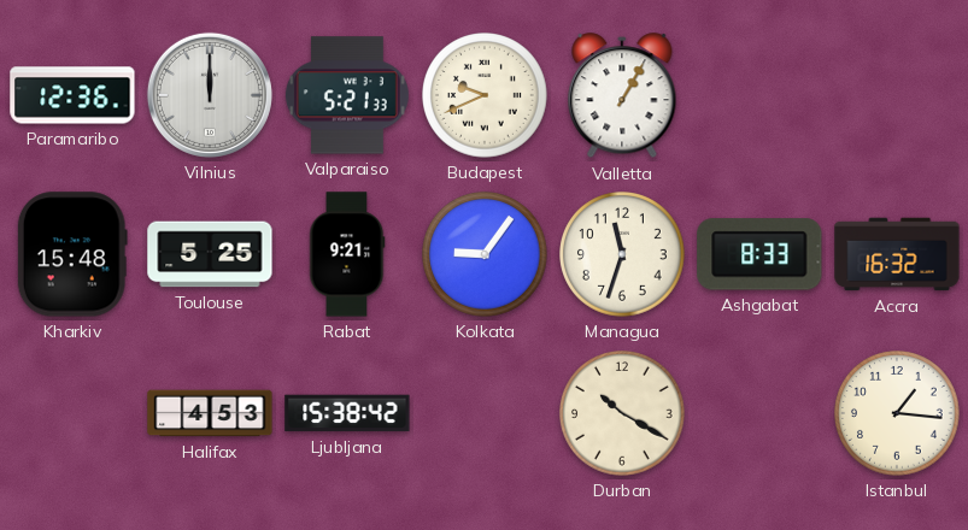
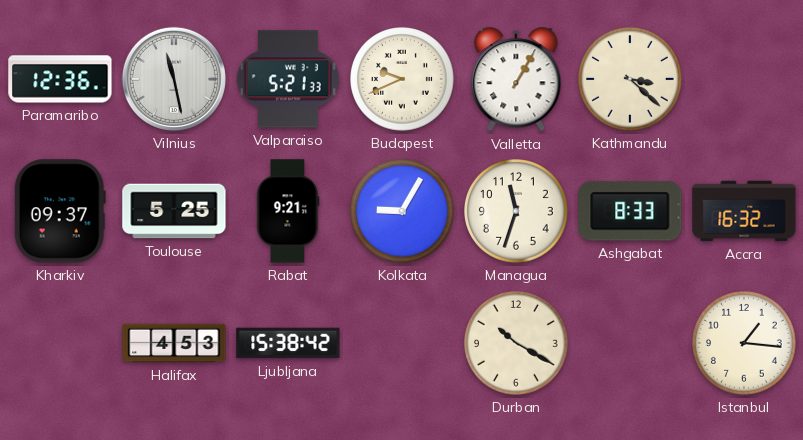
Vilnius: 12:00 -> 11:28
Kathmandu: none -> 3:22
Kharkiv: 15:48 -> 09:37
Kolkata: 9:06 -> 9:05
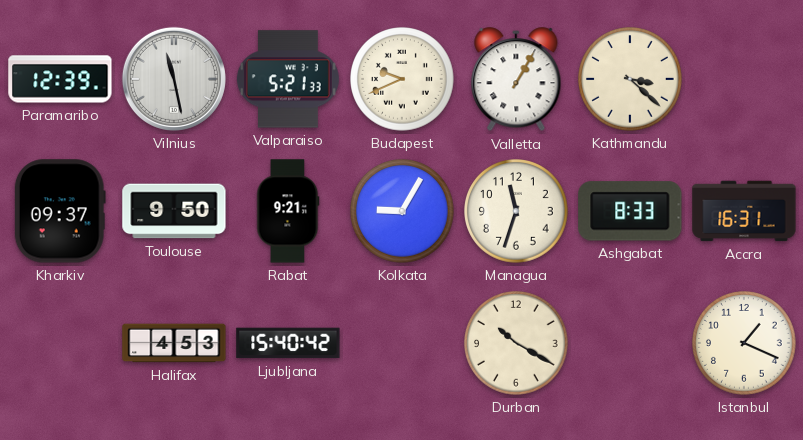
Paramaribo: 12:36 -> 12:39
Toulouse: 5:25 -> 9:50
Accra: 16:32 -> 16:31
Ljubljana: 15:38 -> 15:40
Istanbul: 1:16 -> 1:19
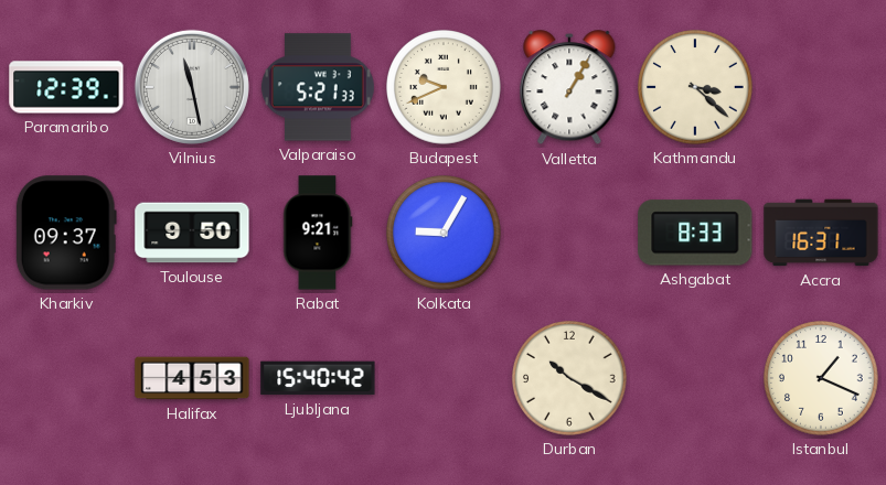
Managua: 11:33 -> none
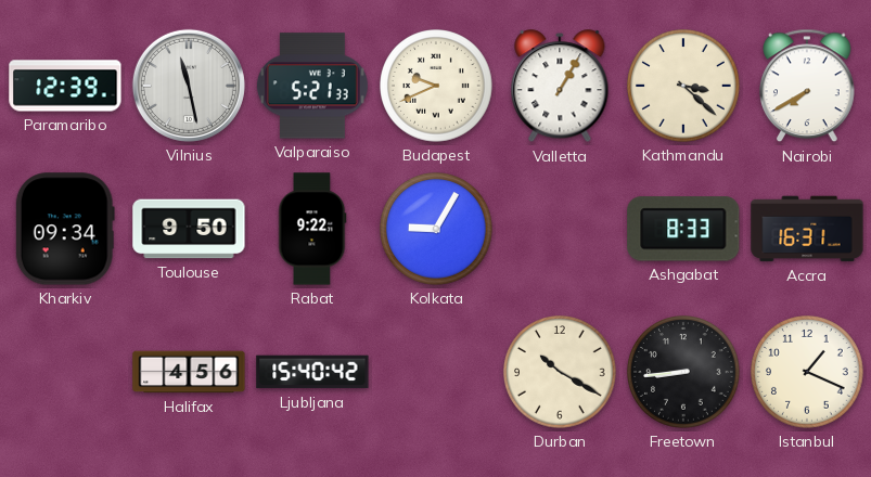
Nairobi: none -> 7:40
Kharkiv: 09:37 -> 09:34
Rabat: 9:21 -> 9:22
Halifax: 4:53 -> 4:56
Freetown: none -> 8:44
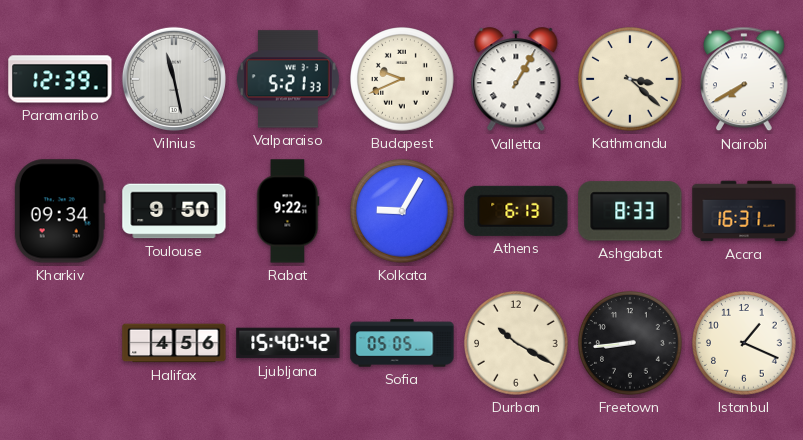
Athens: none -> 6:13
Sofia: none -> 05:05
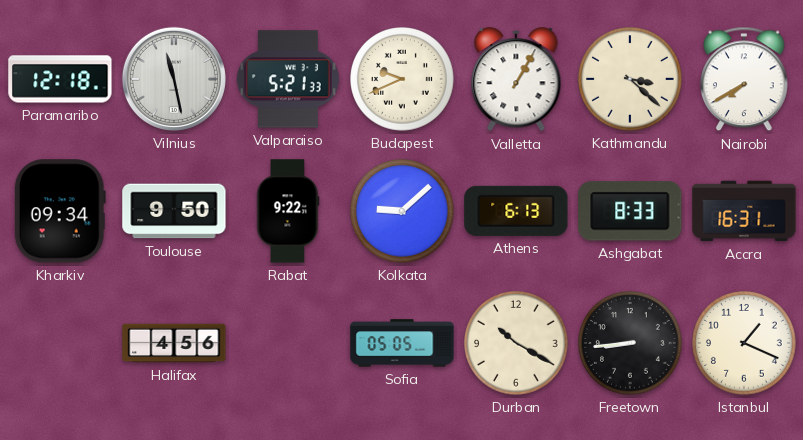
Paramaribo: 12:39 -> 12:18
Kolkata: 9:05 -> 9:08
Ljubljana: 15:40 -> none
